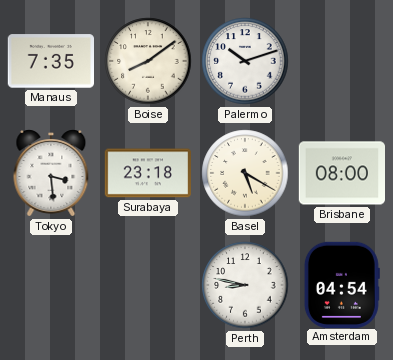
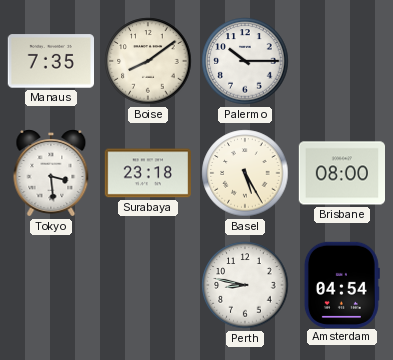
Palermo: 10:12 -> 10:15
Basel: 5:20 -> 5:25
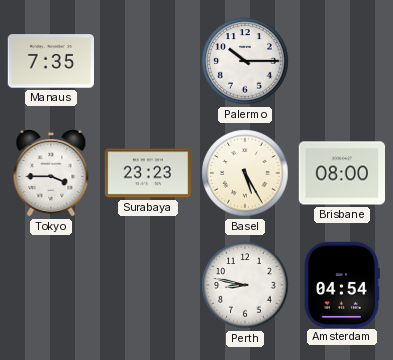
Boise: 8:09 -> none
Tokyo: 3:29 -> 3:45
Surabaya: 23:18 -> 23:23
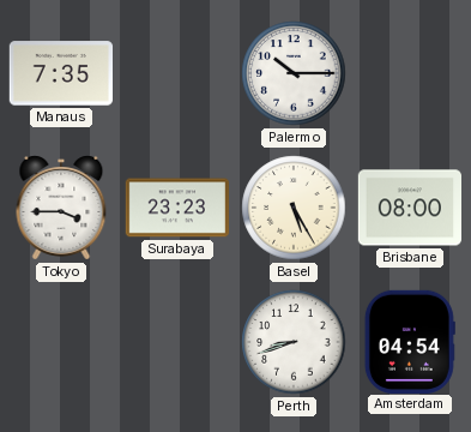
Perth: 8:47 -> 8:42
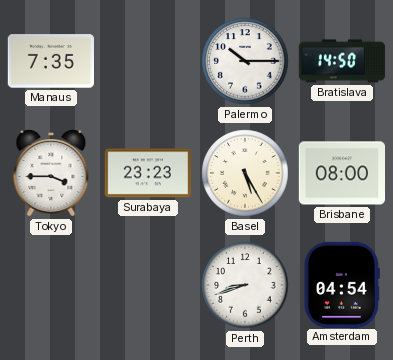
Bratislava: none -> 14:50
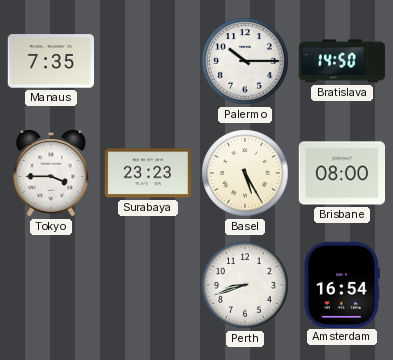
Amsterdam: 04:54 -> 16:54
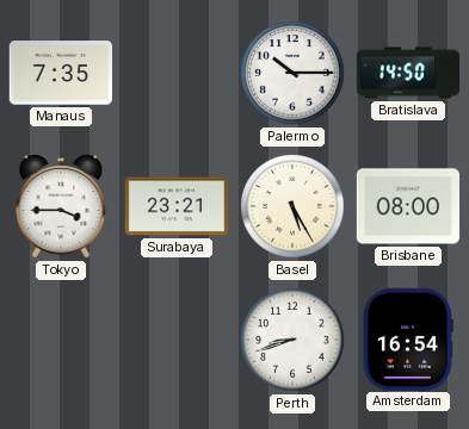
Surabaya: 23:23 -> 23:21
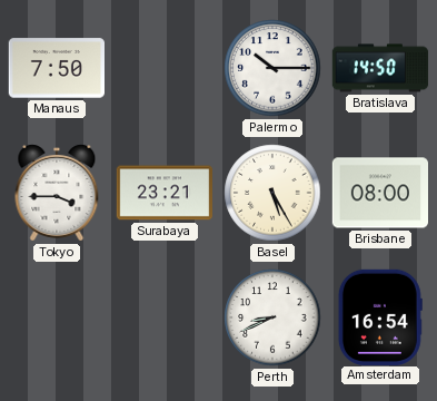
Manaus: 7:35 -> 7:50
Perth: 8:42 -> 8:41
